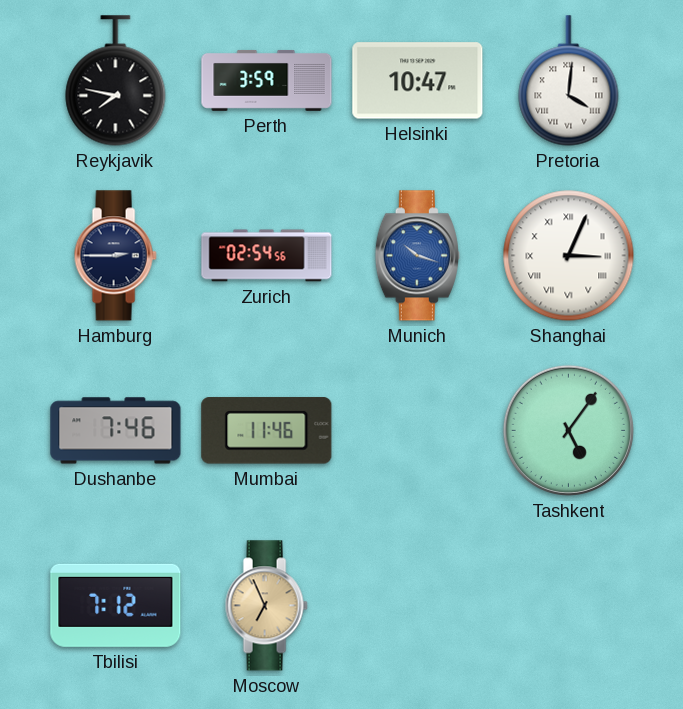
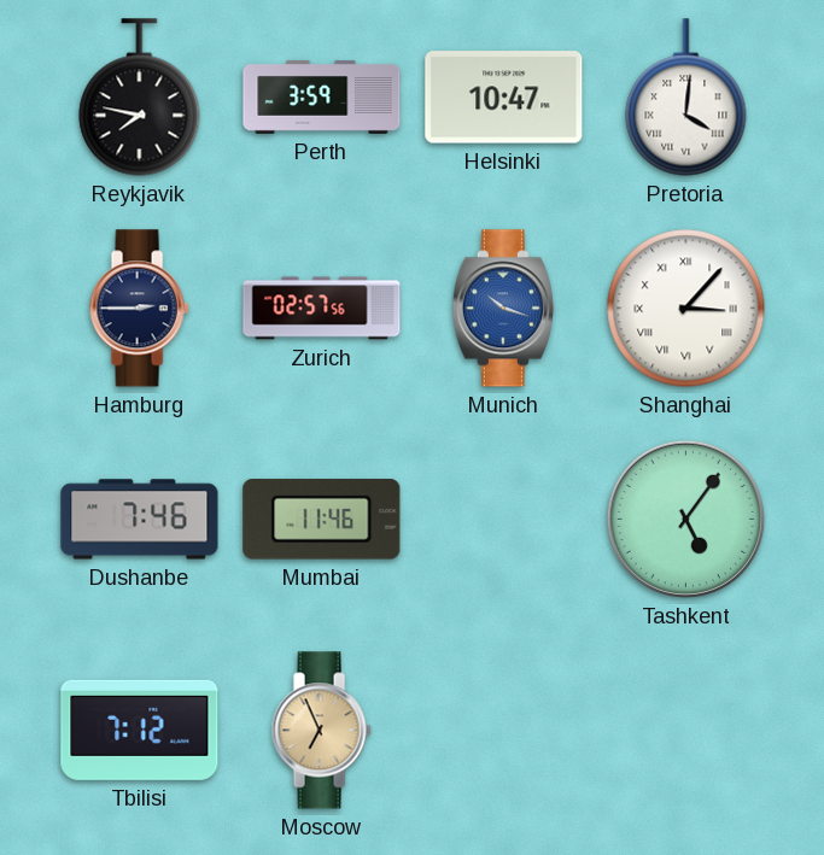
Zurich: 02:54 -> 02:57
Shanghai: 3:04 -> 3:07
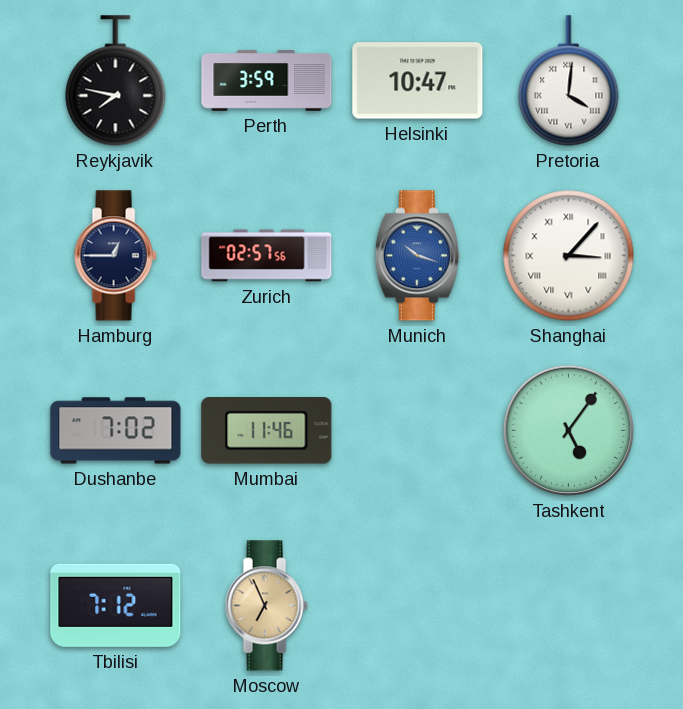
Hamburg: 2:45 -> 12:45
Dushanbe: 7:46 -> 7:02
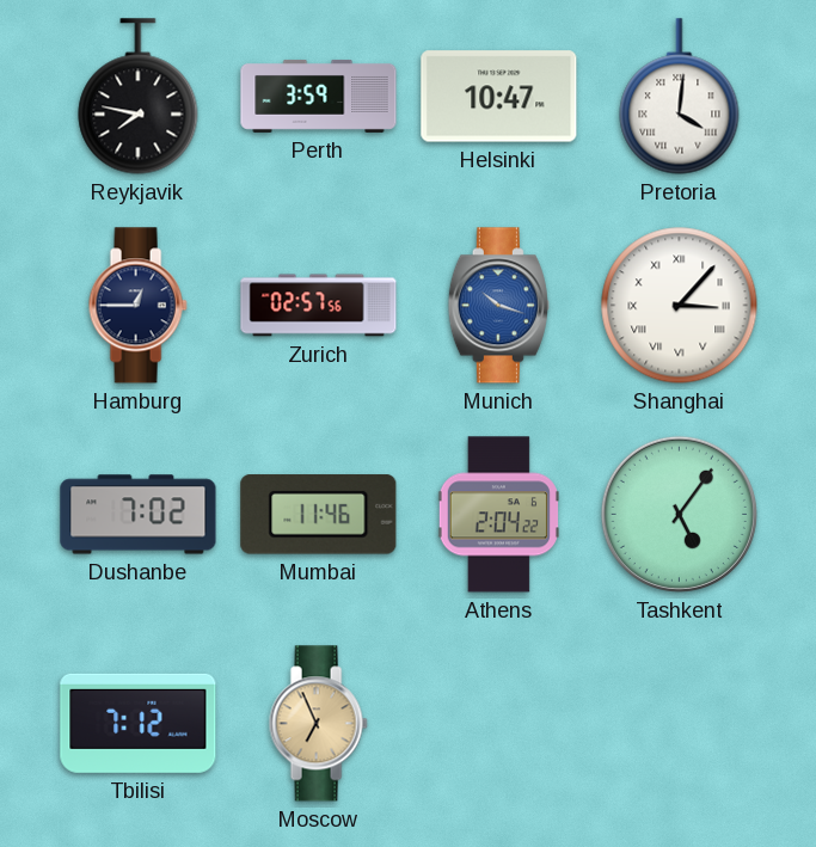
Athens: none -> 2:04
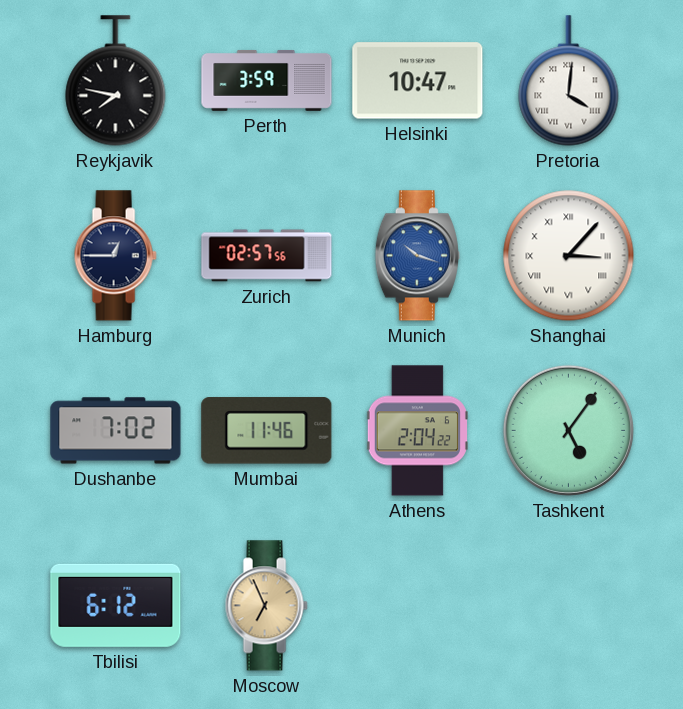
Tbilisi: 7:12 -> 6:12
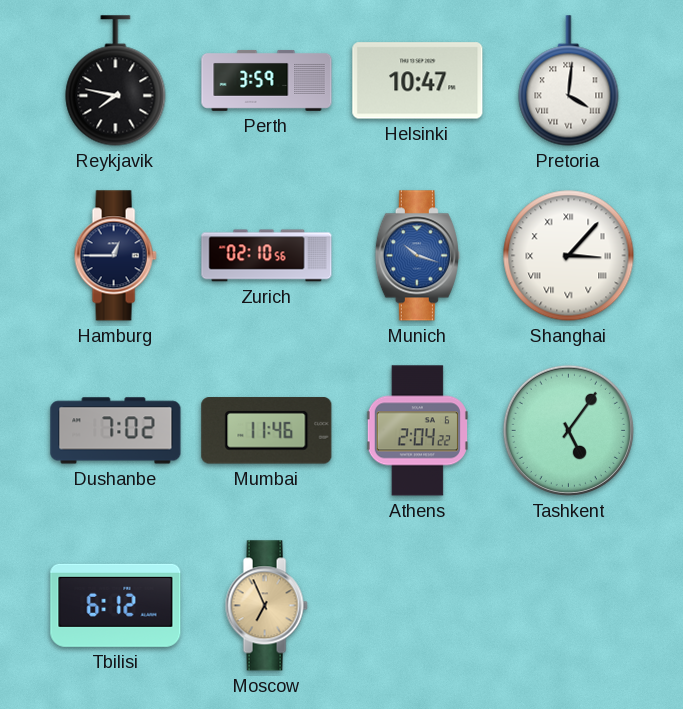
Zurich: 02:57 -> 02:10
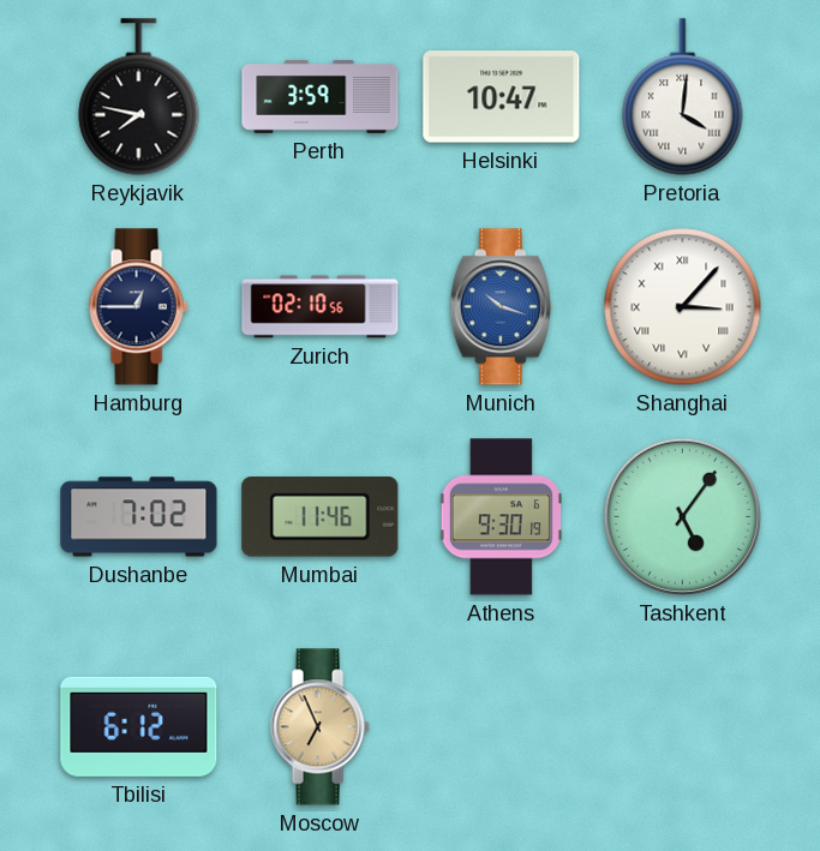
Athens: 2:04 -> 9:30
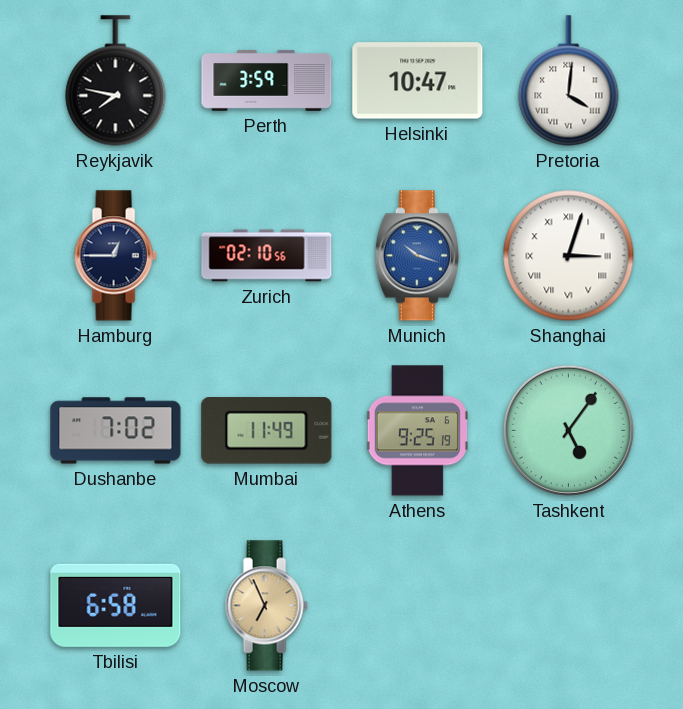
Shanghai: 3:07 -> 3:03
Mumbai: 11:46 -> 11:49
Athens: 9:30 -> 9:25
Tbilisi: 6:12 -> 6:58
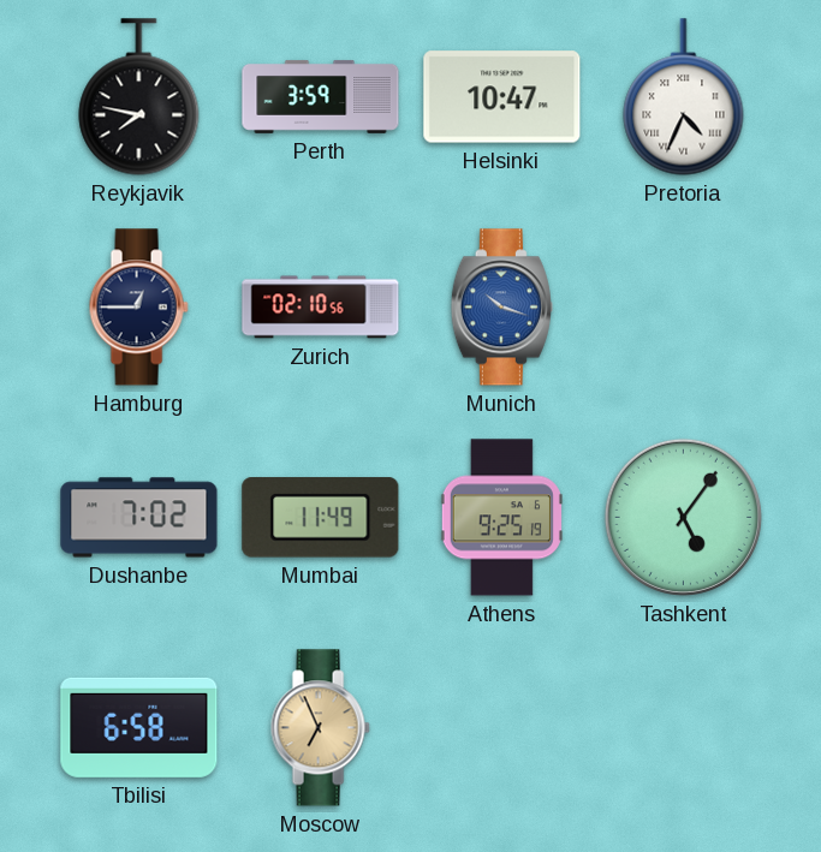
Pretoria: 4:01 -> 4:34
Shanghai: 3:03 -> none
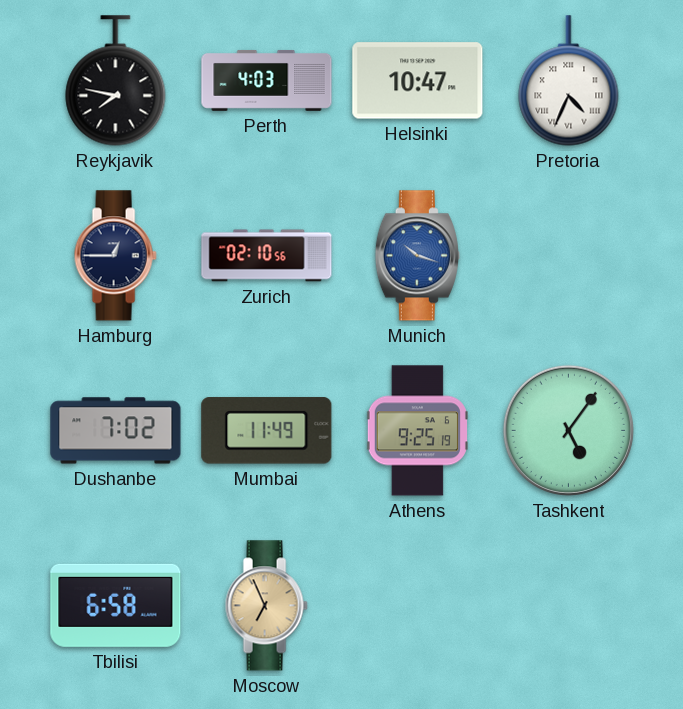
Perth: 3:59 -> 4:03
